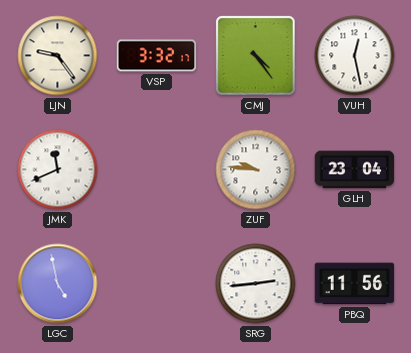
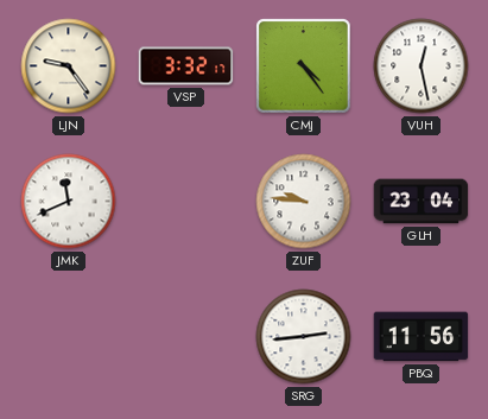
LGC: 4:58 -> none
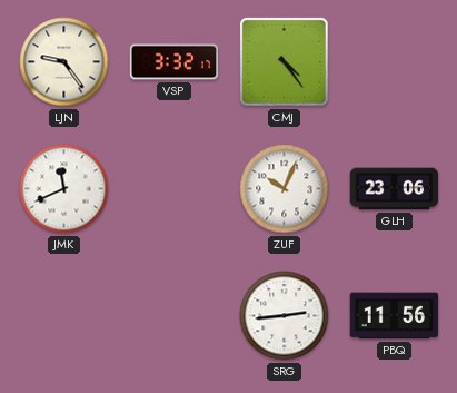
VUH: 12:28 -> none
ZUF: 9:46 -> 10:04
GLH: 23:04 -> 23:06
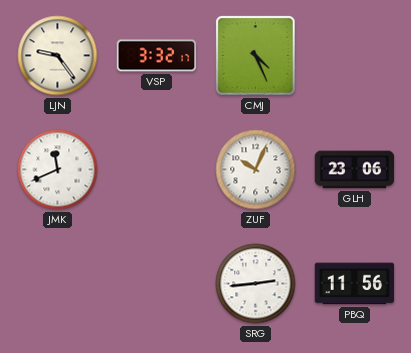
CMJ: 4:24 -> 4:26
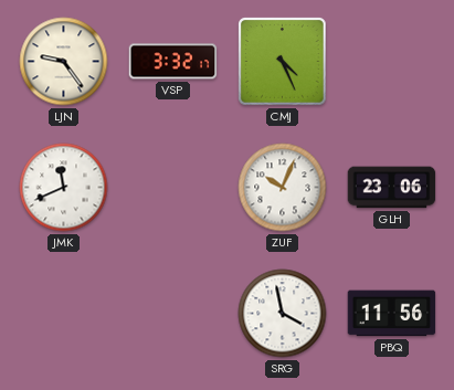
SRG: 2:44 -> 3:58
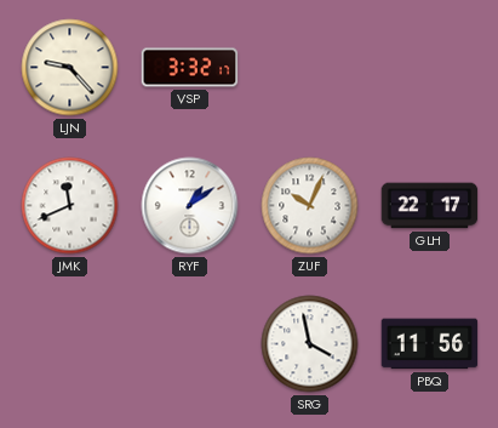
LJN: 9:24 -> 9:23
CMJ: 4:26 -> none
RYF: none -> 1:09
GLH: 23:06 -> 22:17
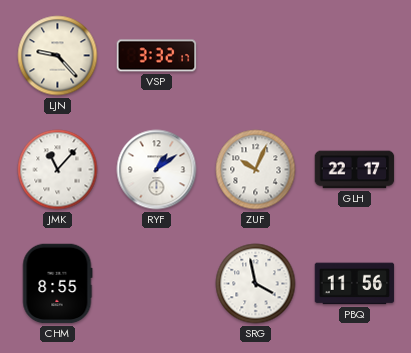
JMK: 11:41 -> 11:07
CHM: none -> 8:55
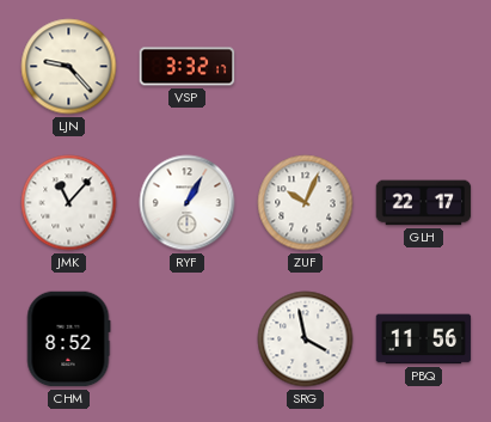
RYF: 1:09 -> 1:05
CHM: 8:55 -> 8:52
